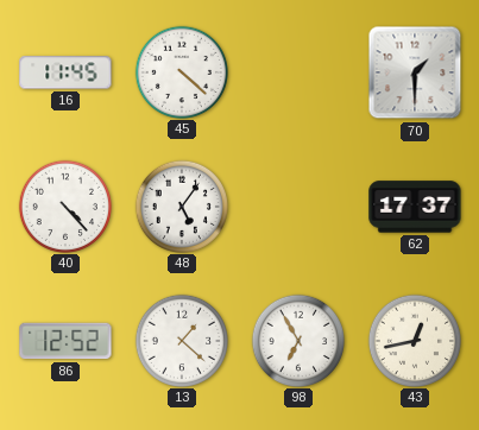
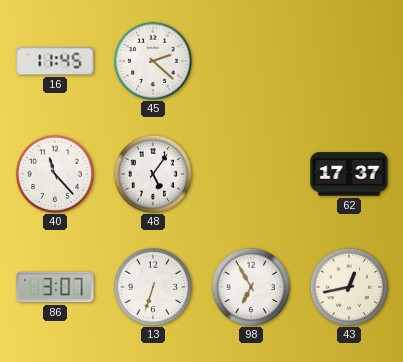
45: 4:22 -> 2:22
70: 1:30 -> none
40: 4:23 -> 11:23
86: 12:52 -> 3:07
13: 1:22 -> 6:33
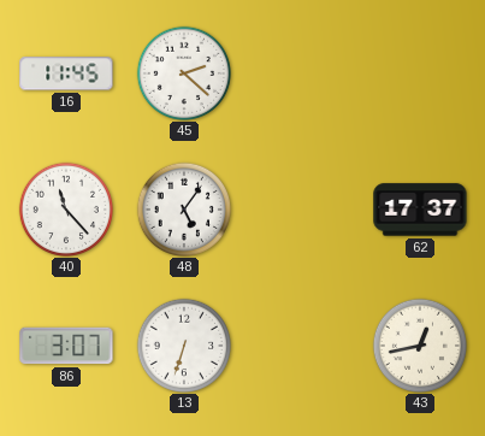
98: 6:55 -> none
